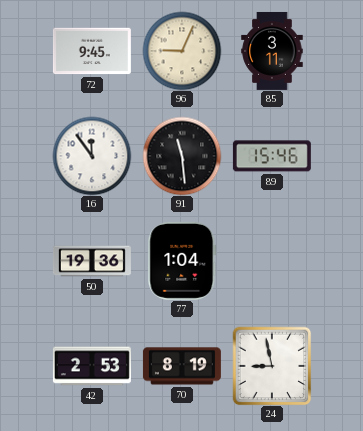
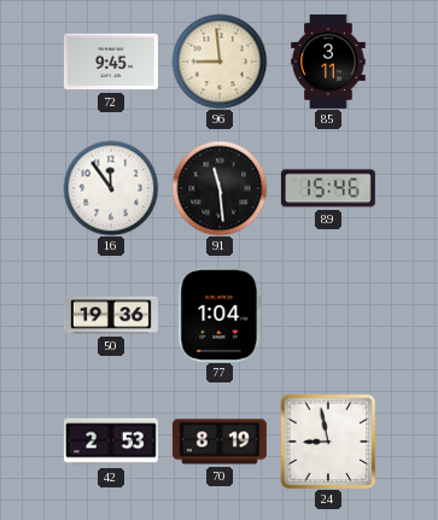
96: 9:04 -> 8:59
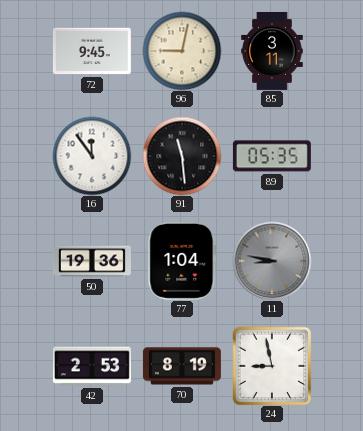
96: 8:59 -> 9:02
89: 15:46 -> 05:35
11: none -> 8:47
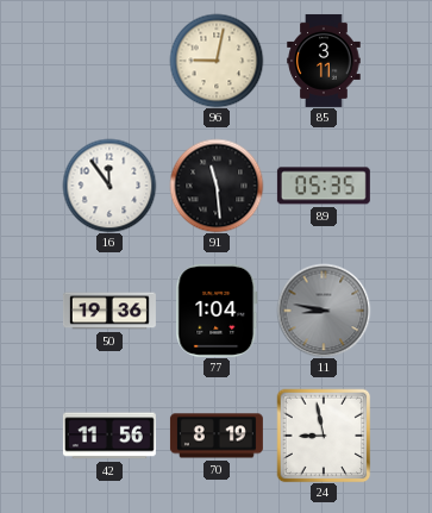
72: 9:45 -> none
42: 2:53 -> 11:56
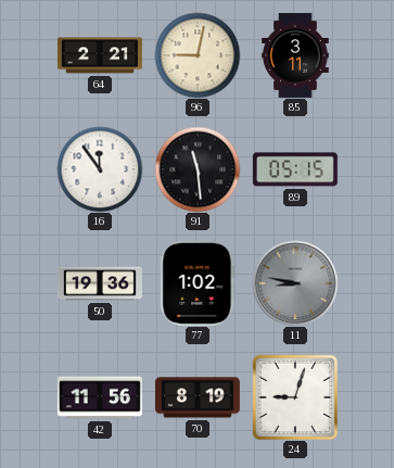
64: none -> 2:21
89: 05:35 -> 05:15
77: 1:04 -> 1:02
24: 8:58 -> 9:03
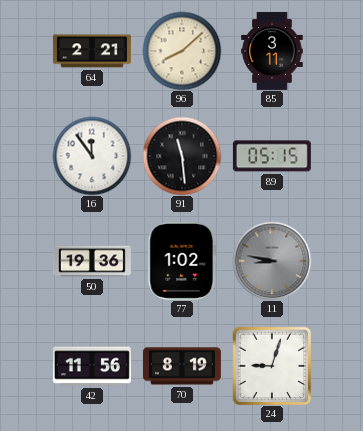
96: 9:02 -> 8:08
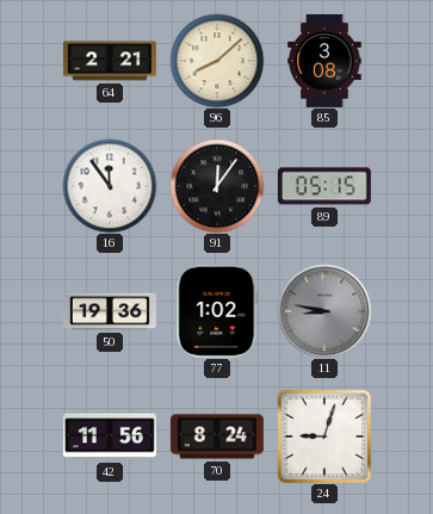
85: 3:11 -> 3:08
91: 11:29 -> 12:06
70: 8:19 -> 8:24
